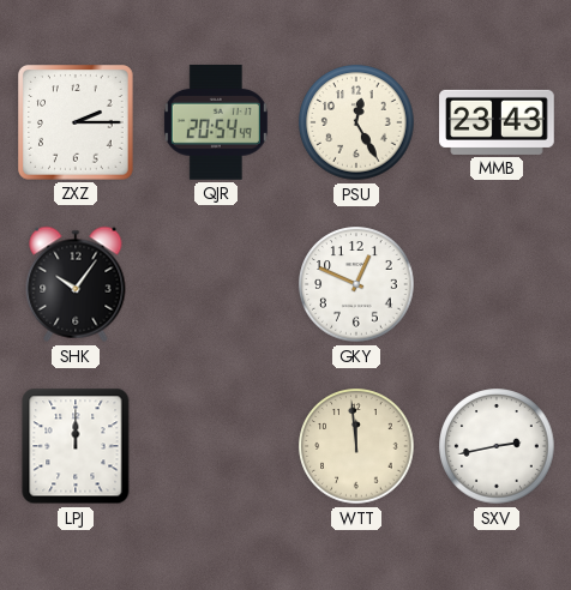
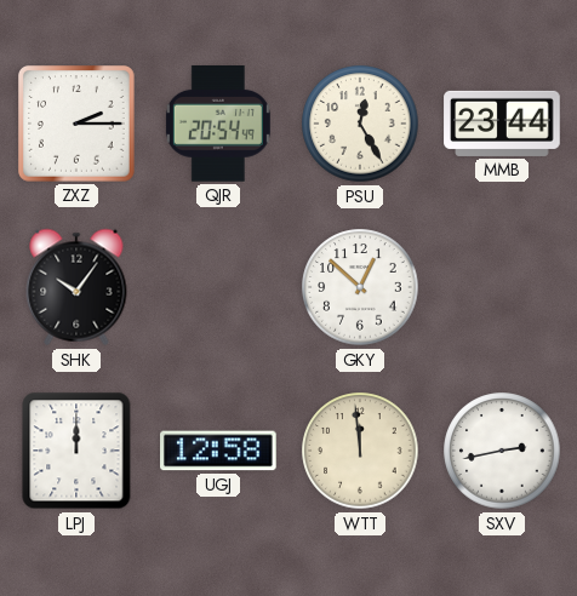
MMB: 23:43 -> 23:44
GKY: 12:49 -> 12:52
UGJ: none -> 12:58
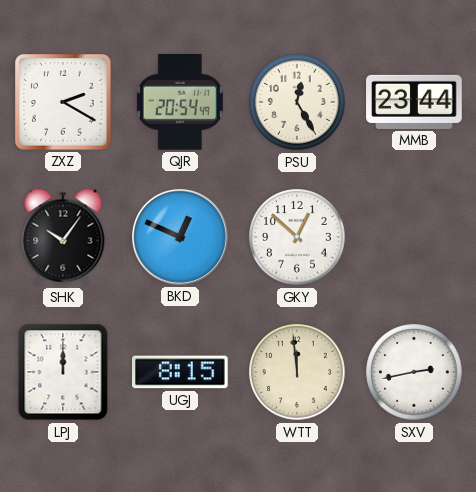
ZXZ: 2:15 -> 2:20
BKD: none -> 12:49
UGJ: 12:58 -> 8:15
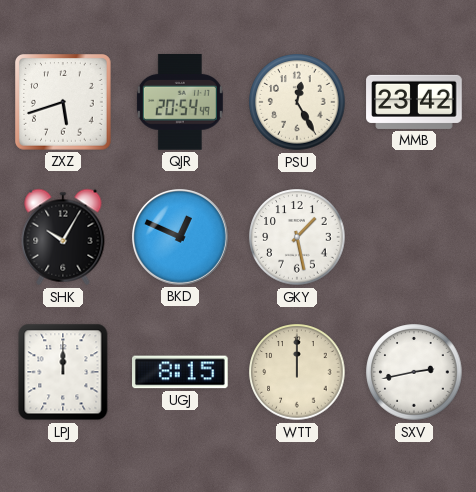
ZXZ: 2:20 -> 5:42
MMB: 23:44 -> 23:42
SHK: 10:06 -> 10:05
GKY: 12:52 -> 1:28
WTT: 11:59 -> 12:00
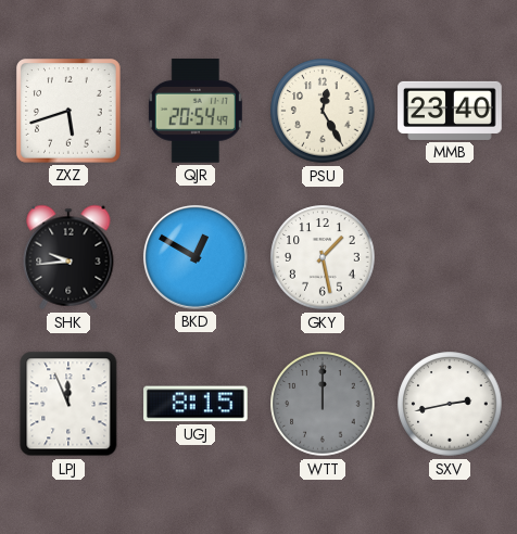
MMB: 23:42 -> 23:40
SHK: 10:05 -> 9:44
BKD: 12:49 -> 12:50
LPJ: 12:00 -> 11:56
WTT dial: cream -> grey
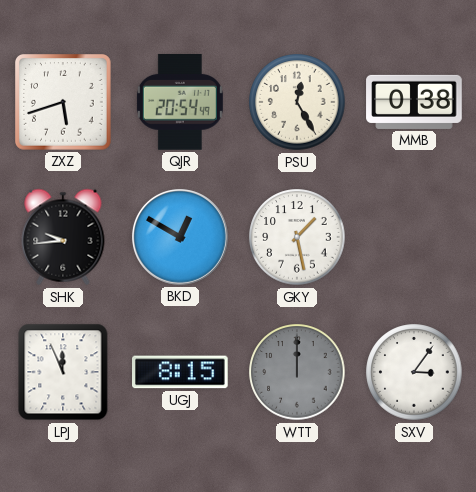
MMB: 23:40 -> 0:38
SXV: 2:43 -> 3:06
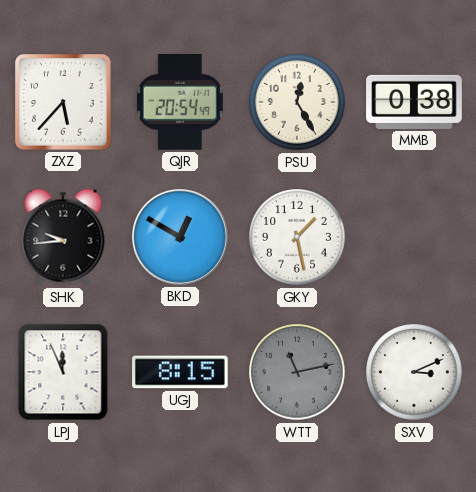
ZXZ: 5:42 -> 5:37
WTT: 12:00 -> 11:13
SXV: 3:06 -> 3:11
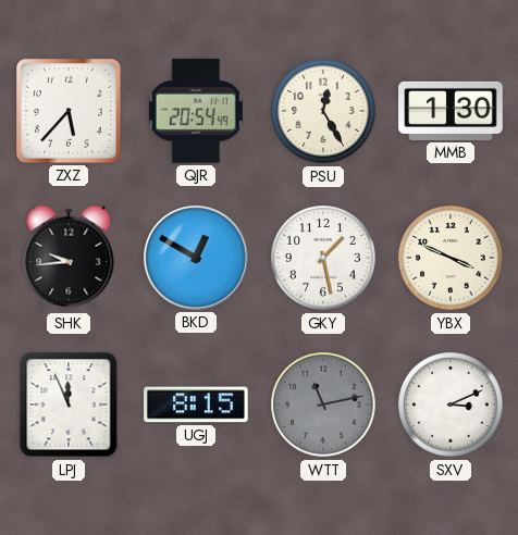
MMB: 0:38 -> 1:30
YBX: none -> 3:49
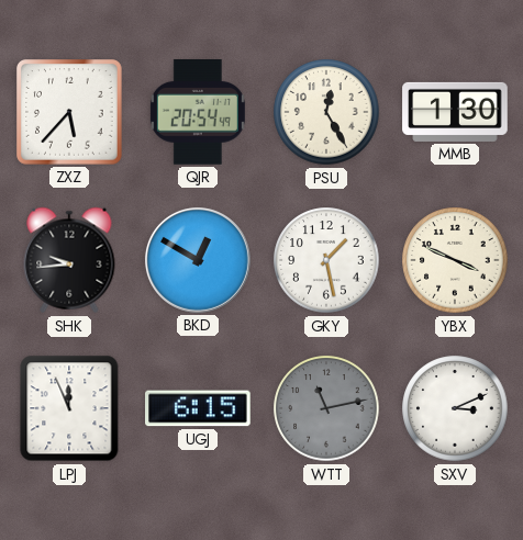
UGJ: 8:15 -> 6:15
